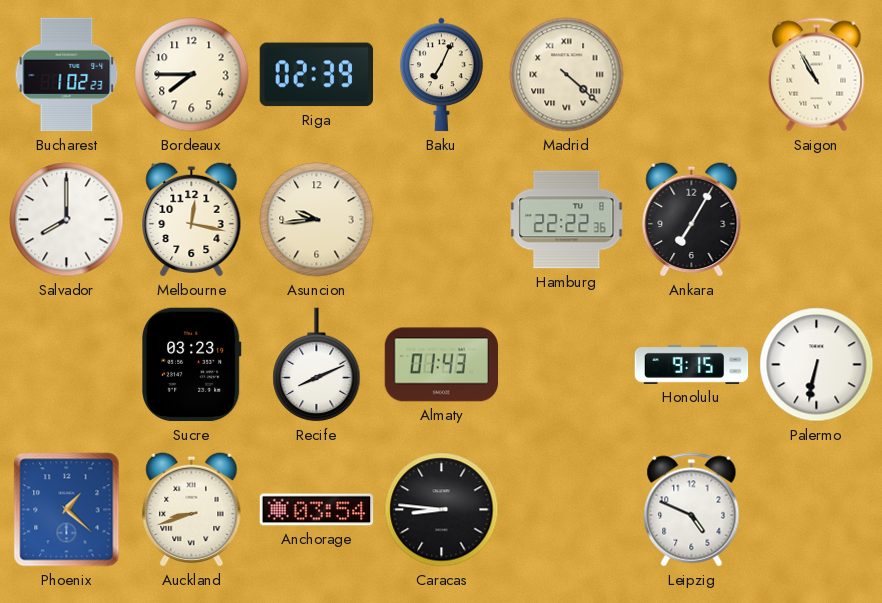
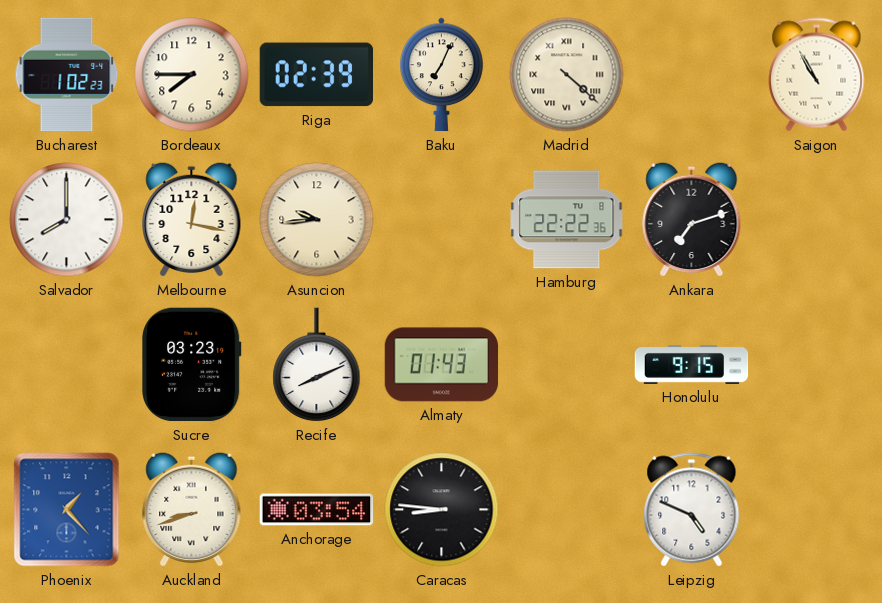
Ankara: 7:05 -> 7:12
Palermo: 6:32 -> none
Phoenix: 1:22 -> 1:23
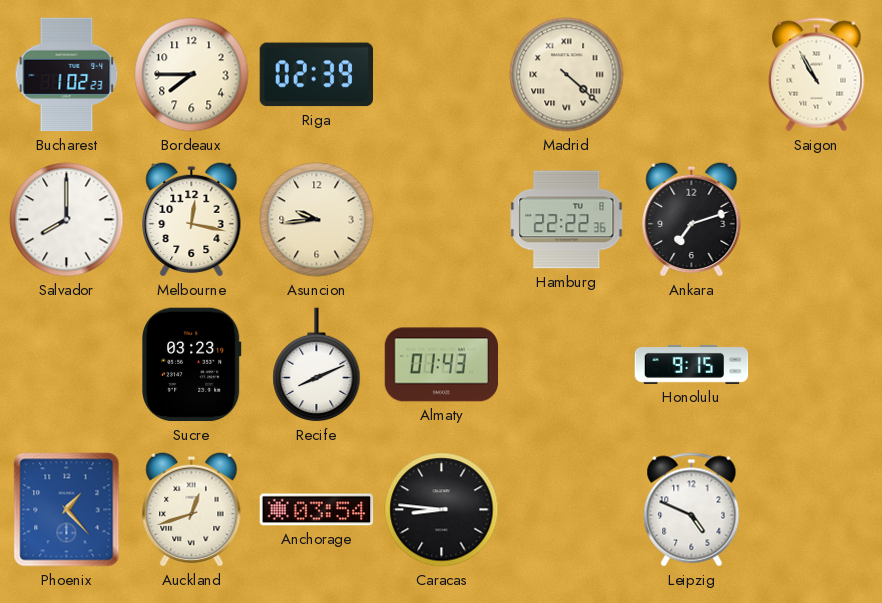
Baku: 7:04 -> none
Auckland: 8:42 -> 12:42
